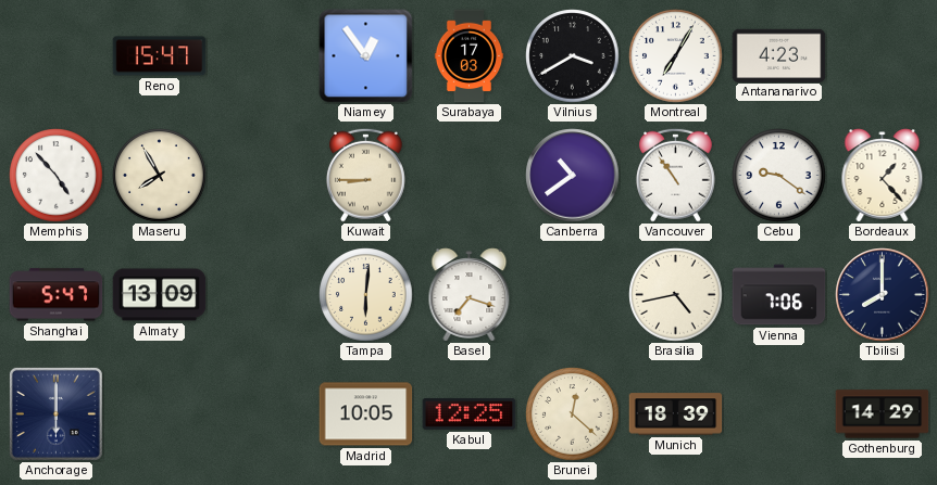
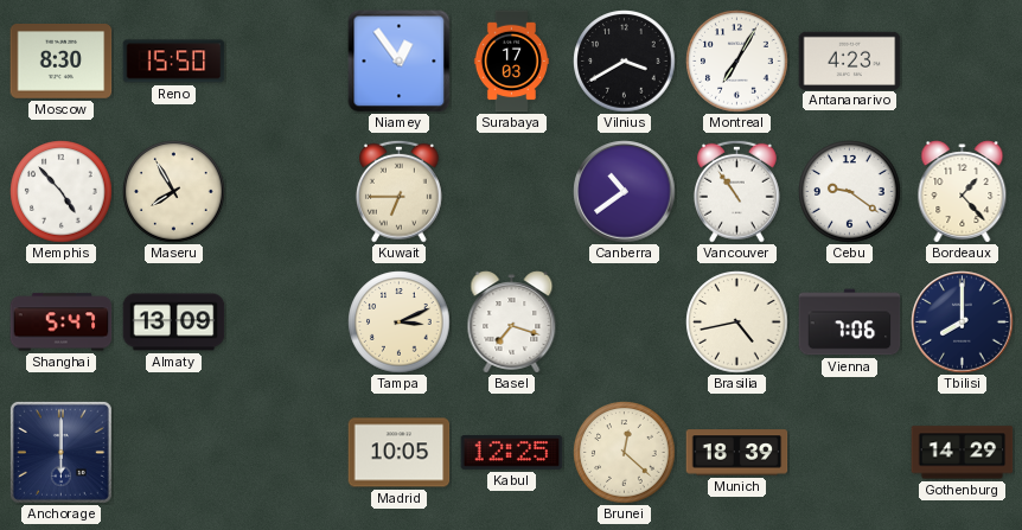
Moscow: none -> 8:30
Reno: 15:47 -> 15:50
Kuwait: 8:45 -> 6:45
Tampa: 6:01 -> 3:11
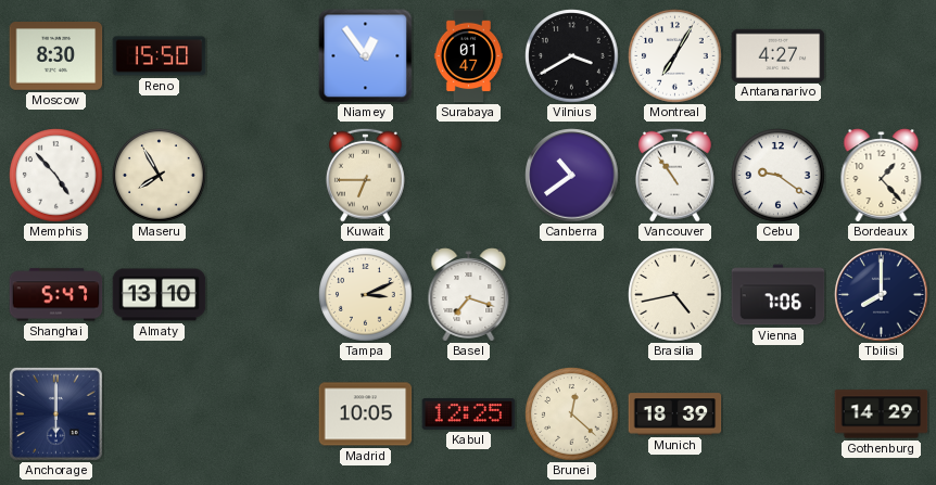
Surabaya: 17:03 -> 01:47
Antananarivo: 4:23 -> 4:27
Almaty: 13:09 -> 13:10
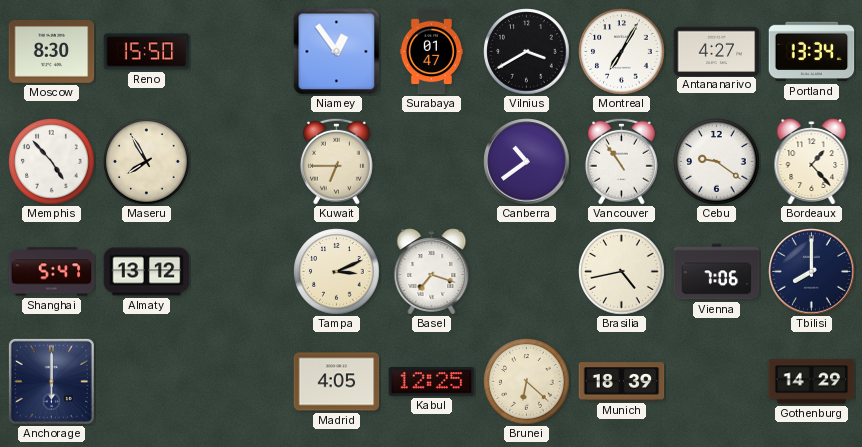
Portland: none -> 13:34
Almaty: 13:10 -> 13:12
Madrid: 10:05 -> 4:05
Brunei: 12:22 -> 6:22
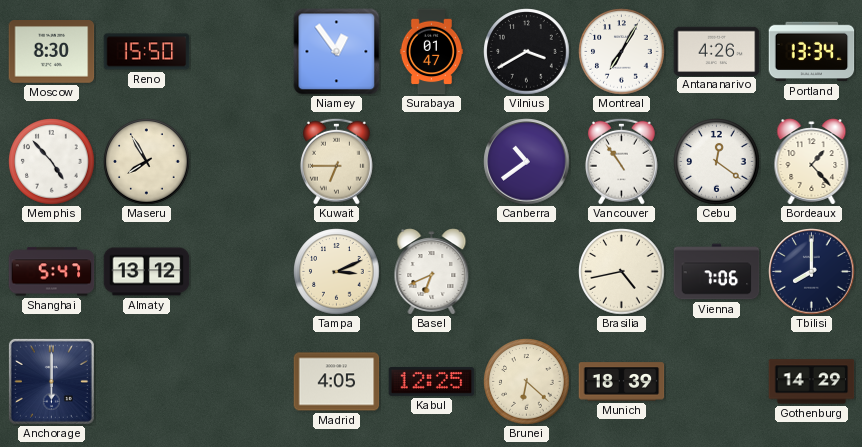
Antananarivo: 4:27 -> 4:26
Cebu: 9:21 -> 12:21
Basel: 7:18 -> 6:41
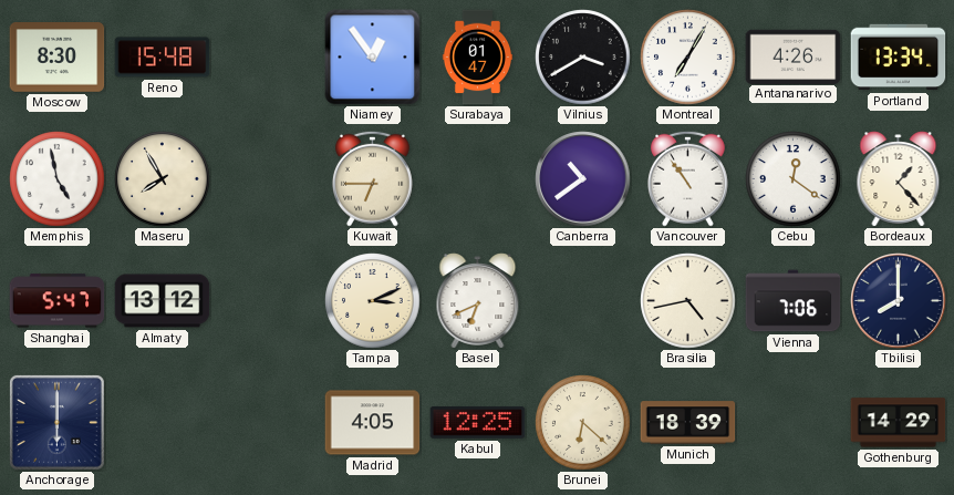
Reno: 15:50 -> 15:48
Memphis: 4:53 -> 4:58
